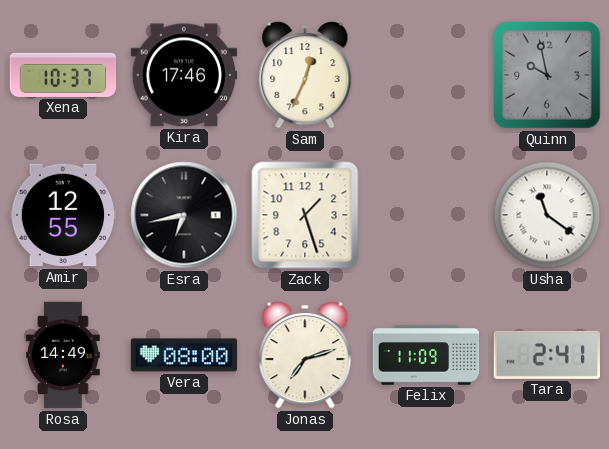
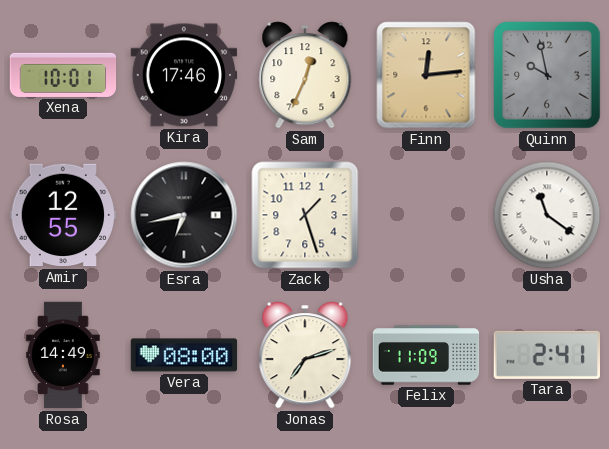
Xena: 10:37 -> 10:01
Finn: none -> 12:14
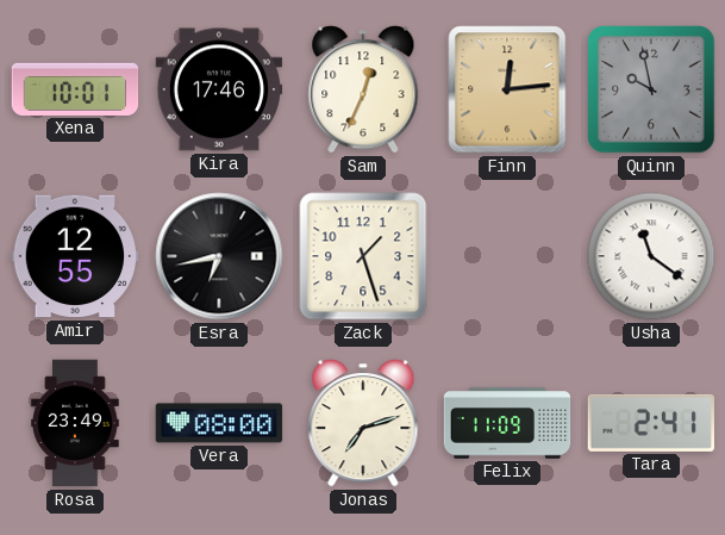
Rosa: 14:49 -> 23:49
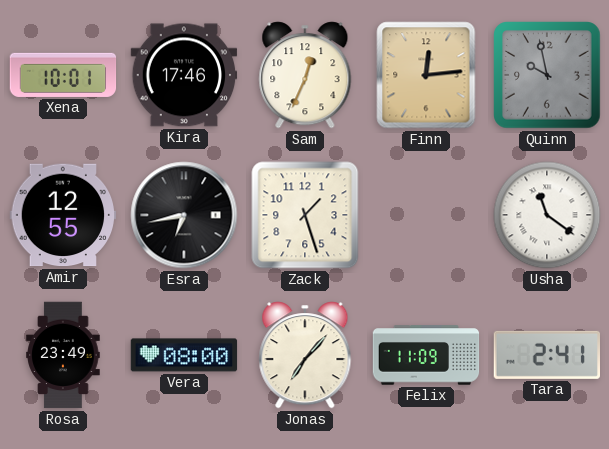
Jonas: 7:12 -> 7:07
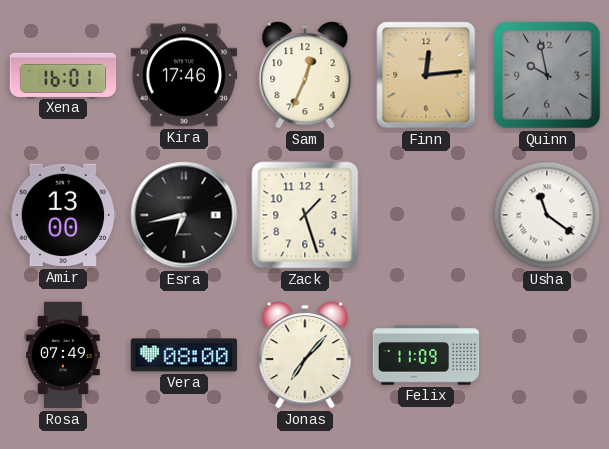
Xena: 10:01 -> 16:01
Amir: 12:55 -> 13:00
Rosa: 23:49 -> 07:49
Tara: 2:41 -> none
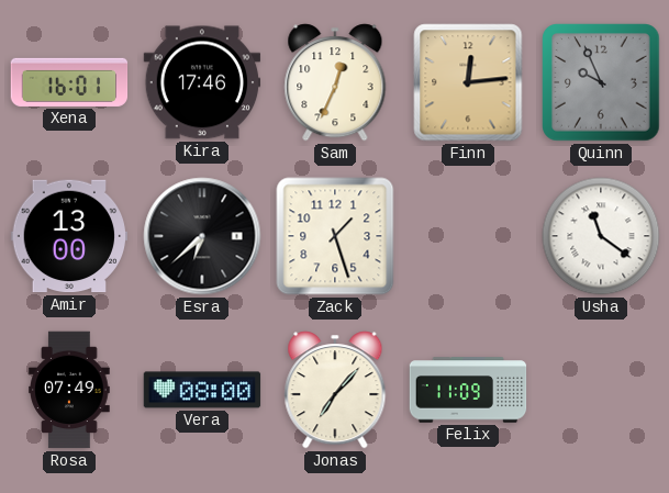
Quinn: 9:58 -> 9:56
Esra: 6:43 -> 6:38
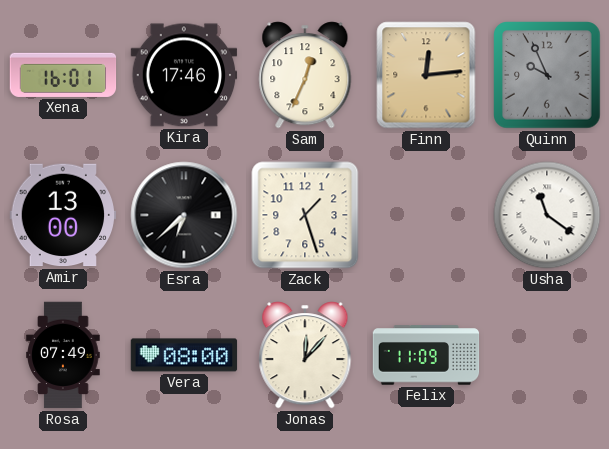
Jonas: 7:07 -> 12:07
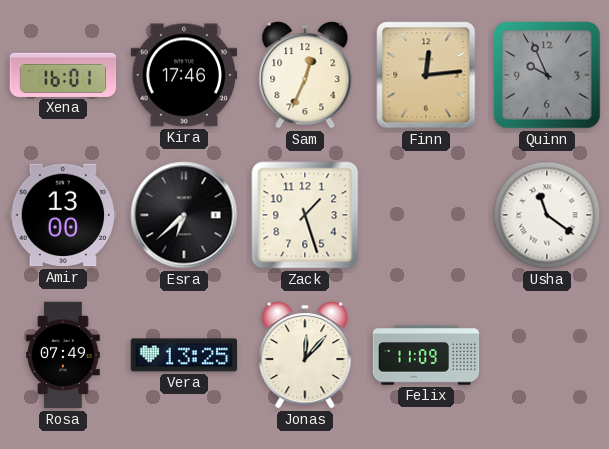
Vera: 08:00 -> 13:25
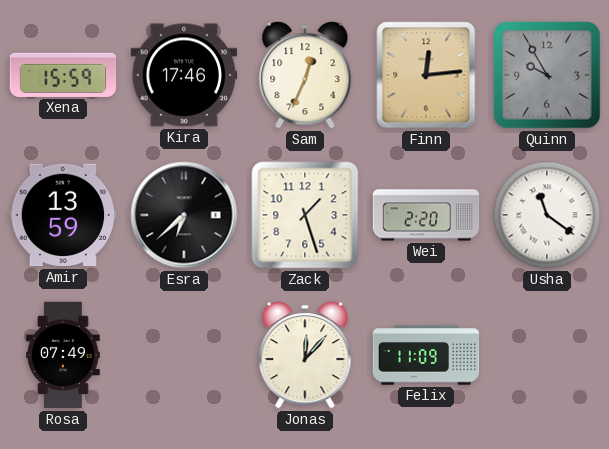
Xena: 16:01 -> 15:59
Quinn: 9:56 -> 9:55
Amir: 13:00 -> 13:59
Wei: none -> 2:20
Vera: 13:25 -> none
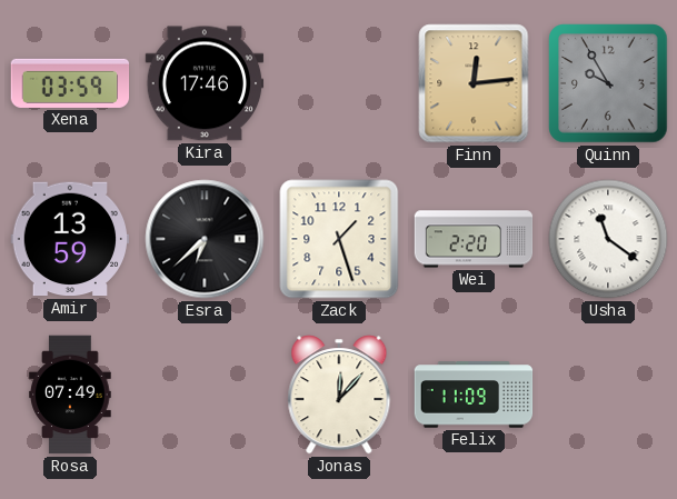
Xena: 15:59 -> 03:59
Sam: 12:34 -> none
